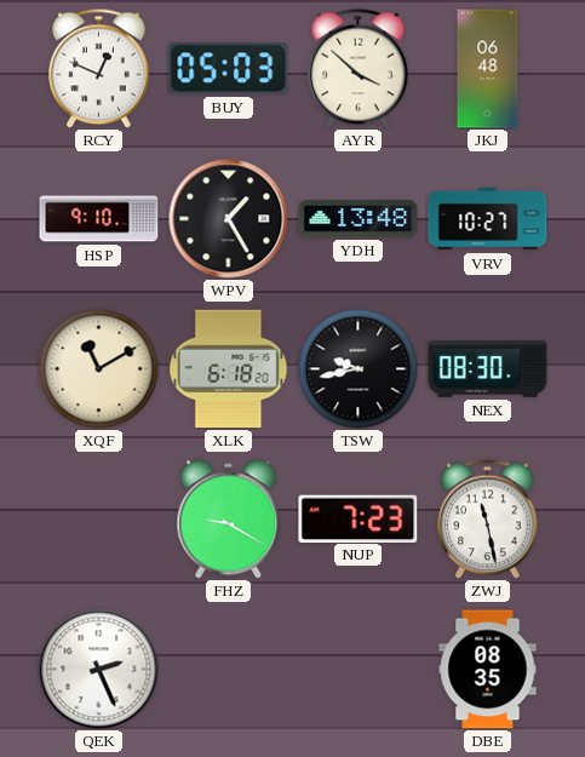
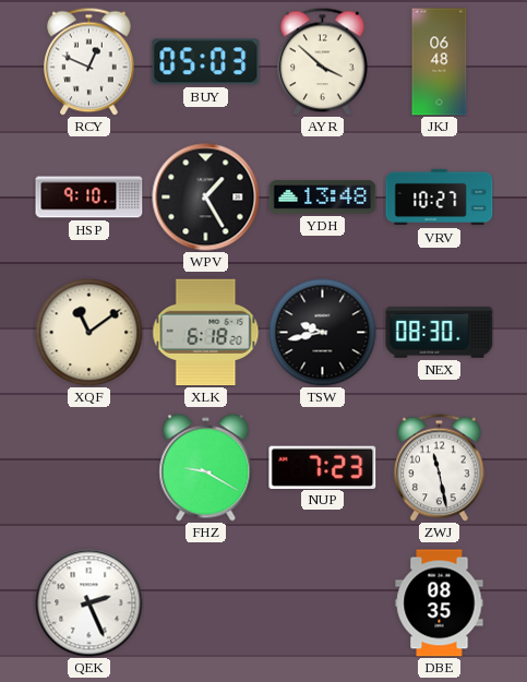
XQF: 11:10 -> 11:09
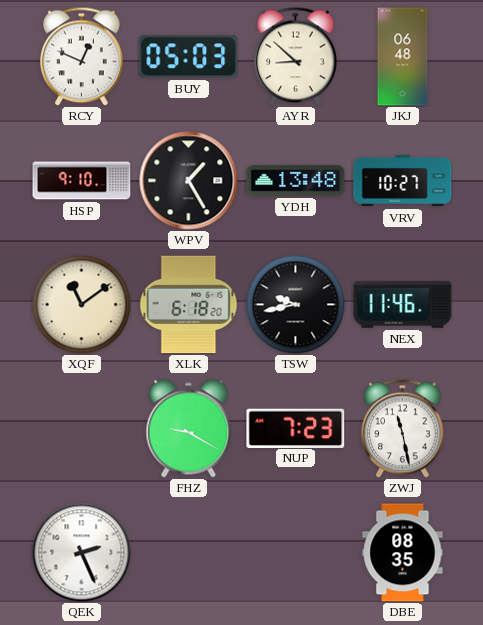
AYR: 3:52 -> 8:52
NEX: 08:30 -> 11:46
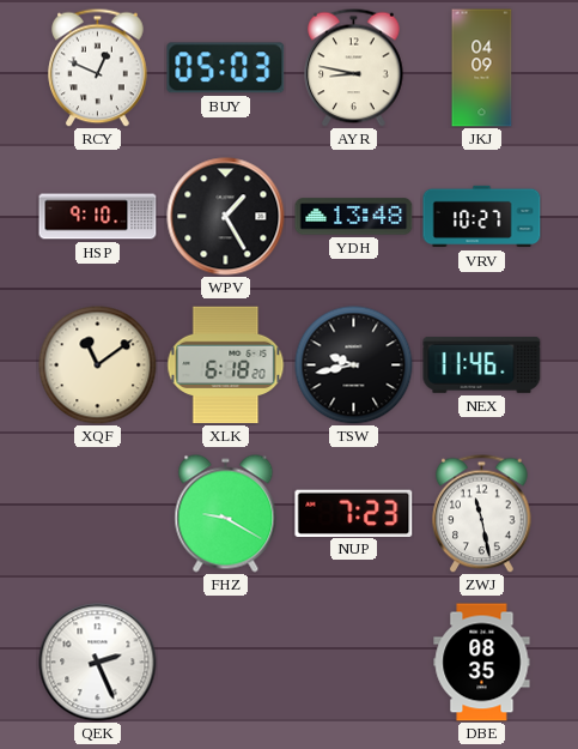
AYR: 8:52 -> 8:47
JKJ: 06:48 -> 04:09
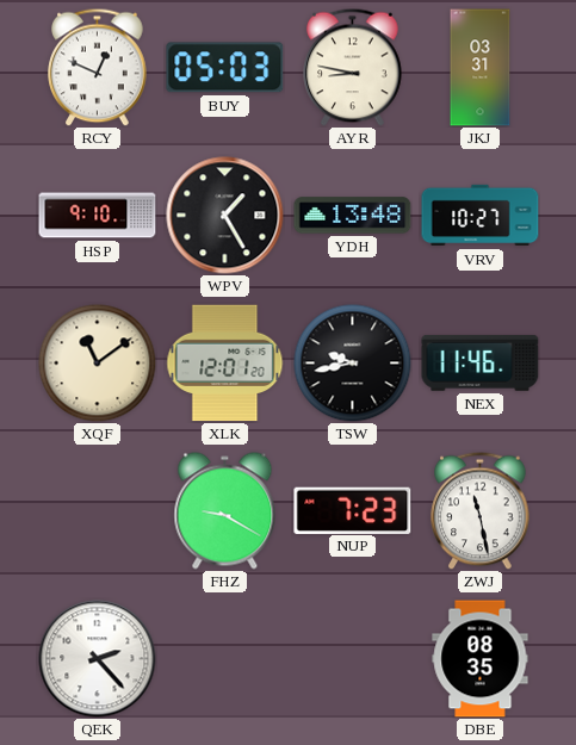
JKJ: 04:09 -> 03:31
XLK: 6:18 -> 12:01
QEK: 2:26 -> 2:23
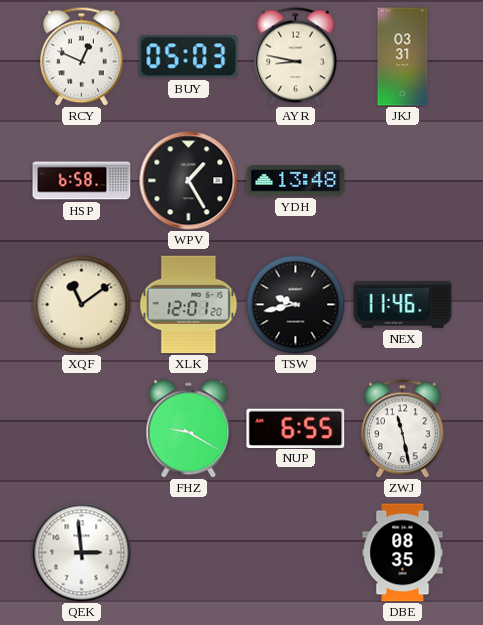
HSP: 9:10 -> 6:58
VRV: 10:27 -> none
NUP: 7:23 -> 6:55
QEK: 2:23 -> 2:59
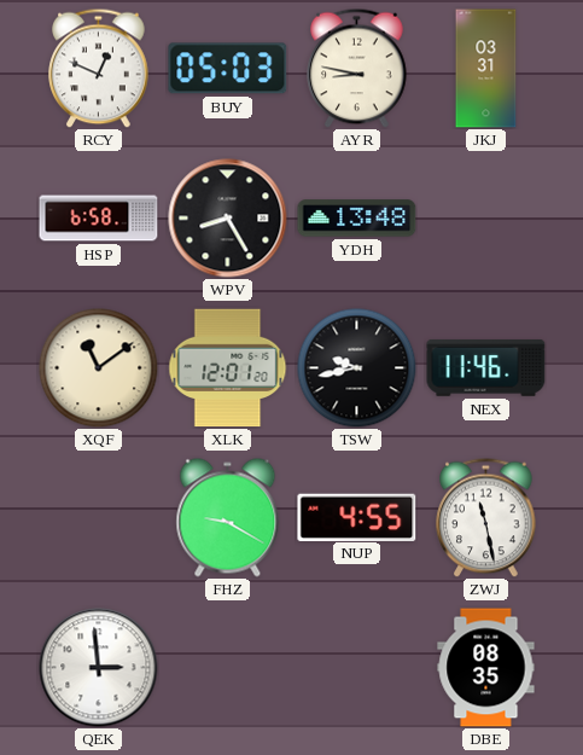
WPV: 1:25 -> 8:25
NUP: 6:55 -> 4:55
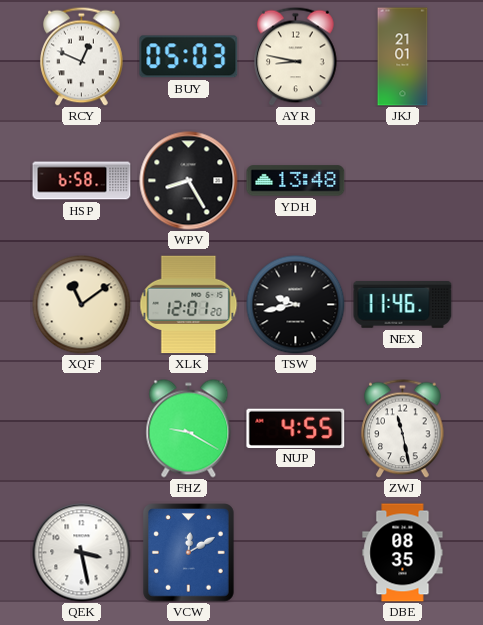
JKJ: 03:31 -> 21:01
QEK: 2:59 -> 3:28
VCW: none -> 12:10
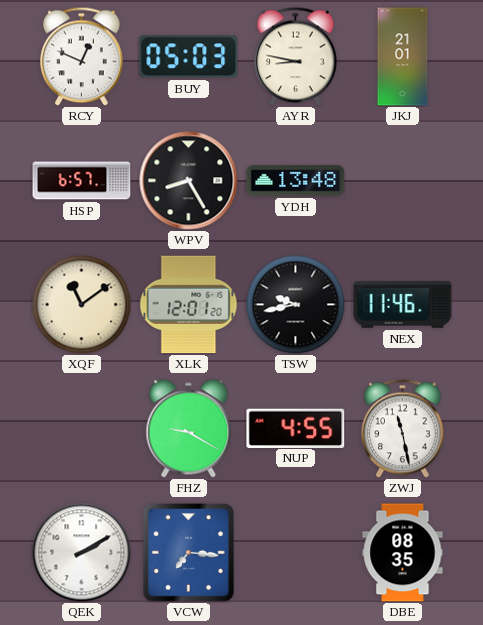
HSP: 6:58 -> 6:57
QEK: 3:28 -> 2:10
VCW: 12:10 -> 7:16
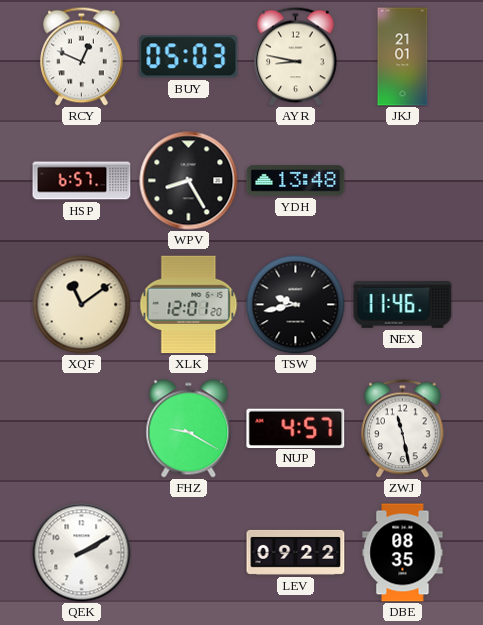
NUP: 4:55 -> 4:57
VCW: 7:16 -> none
LEV: none -> 09:22
